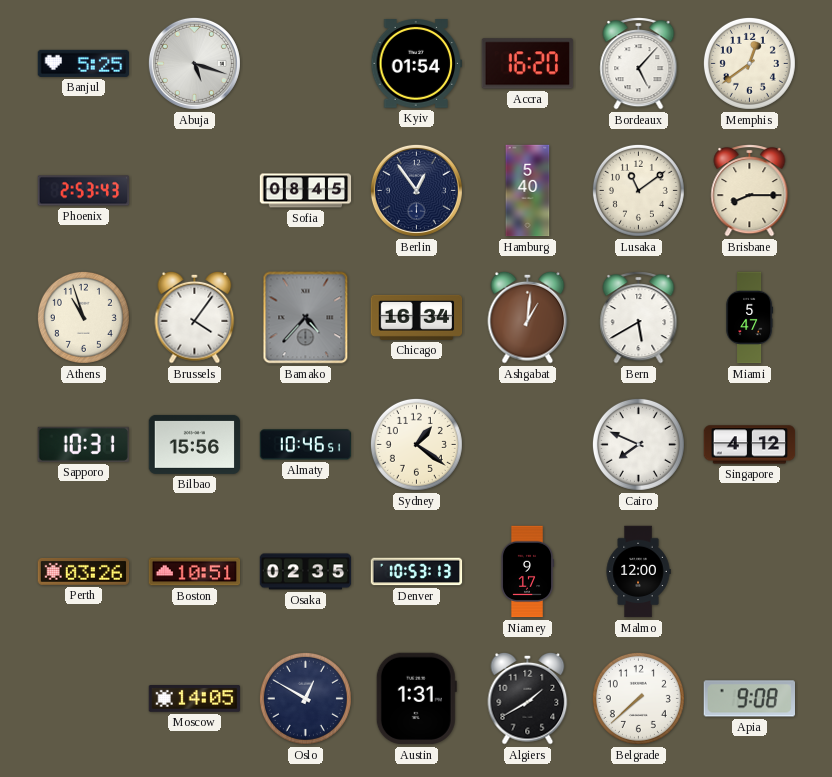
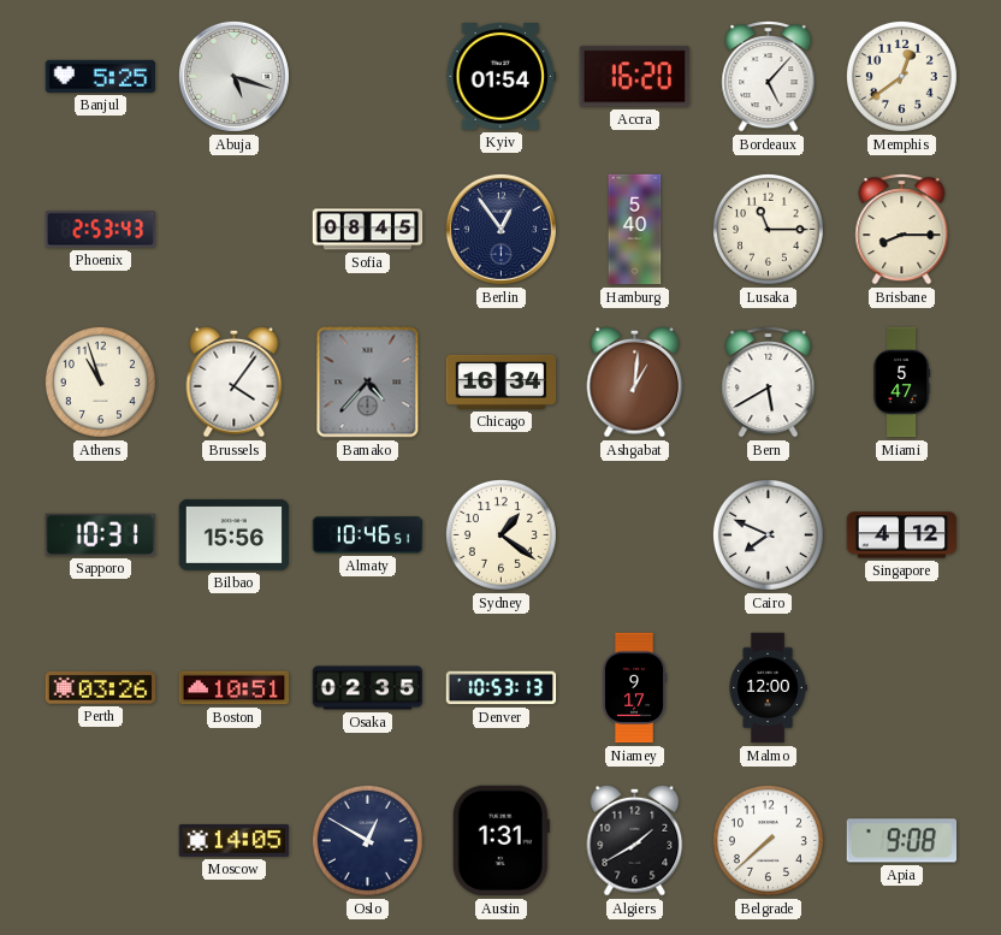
Lusaka: 11:09 -> 11:15
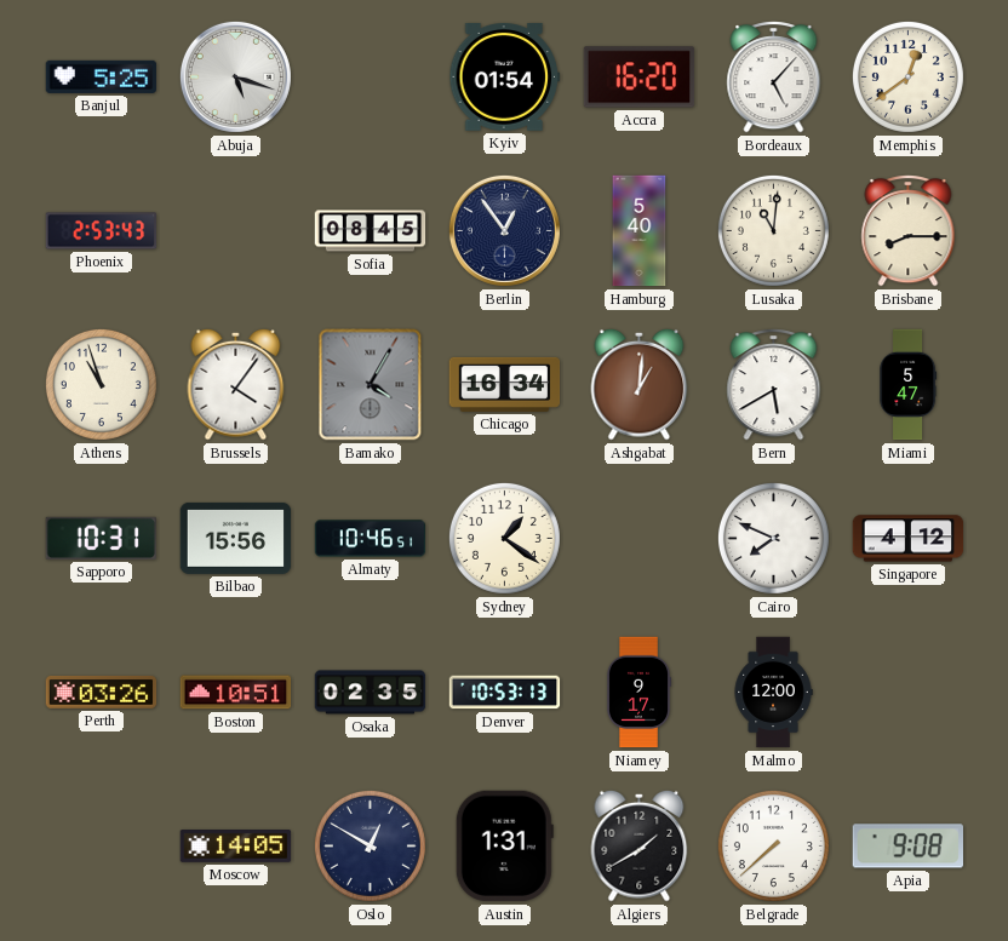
Lusaka: 11:15 -> 11:01
Bamako: 4:37 -> 4:05
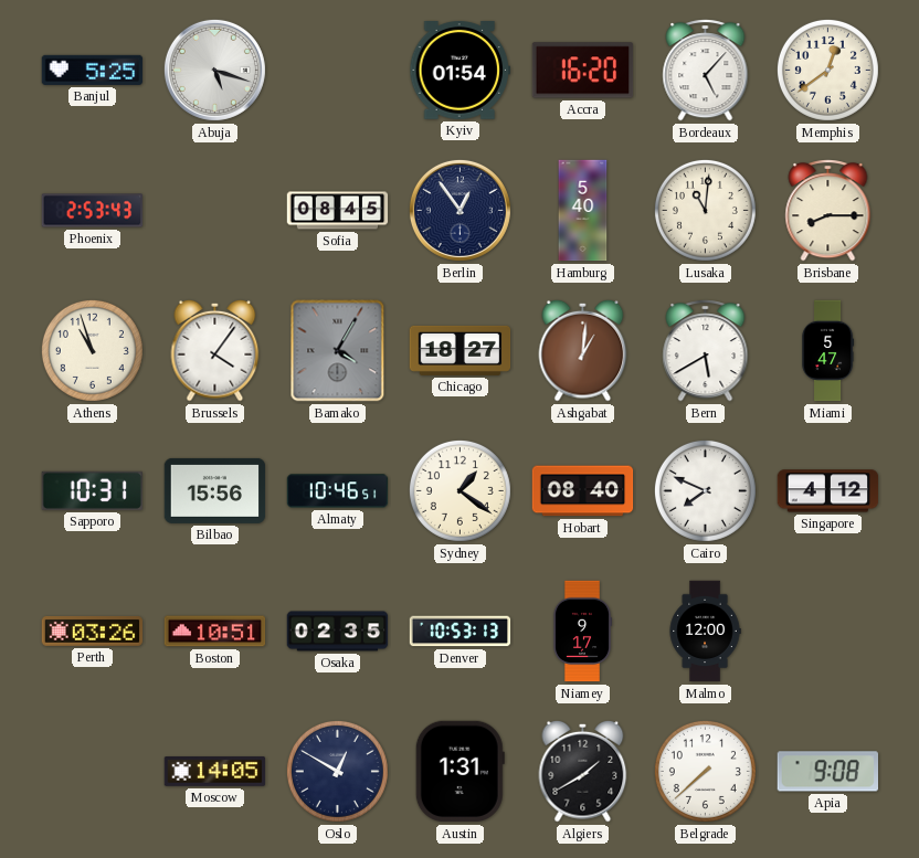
Chicago: 16:34 -> 18:27
Hobart: none -> 08:40
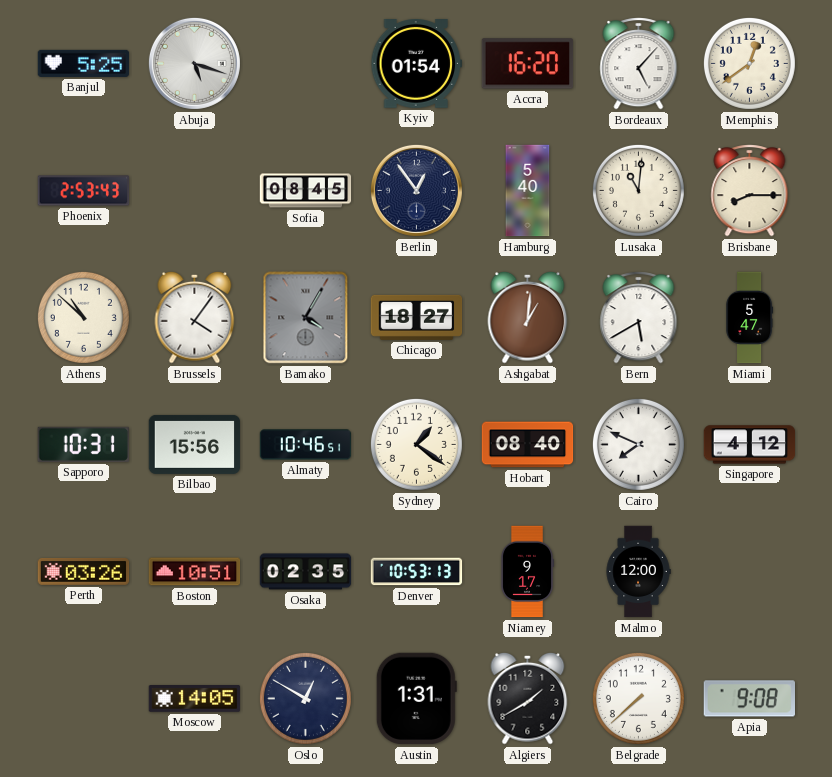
Athens: 10:57 -> 10:52
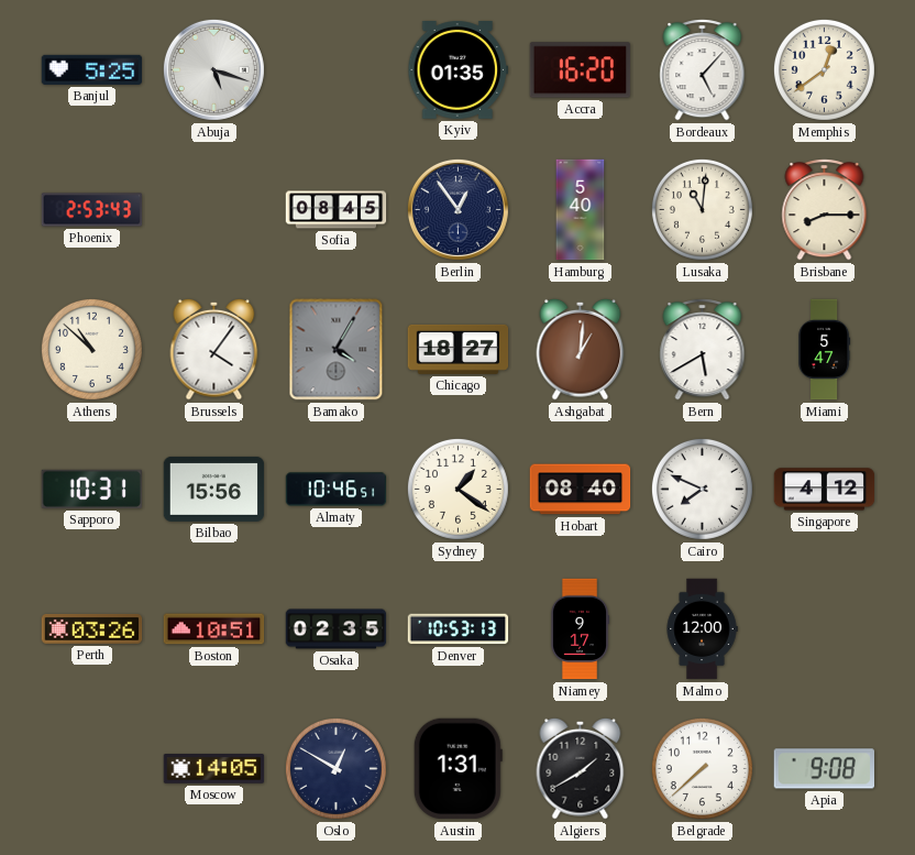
Kyiv: 01:54 -> 01:35
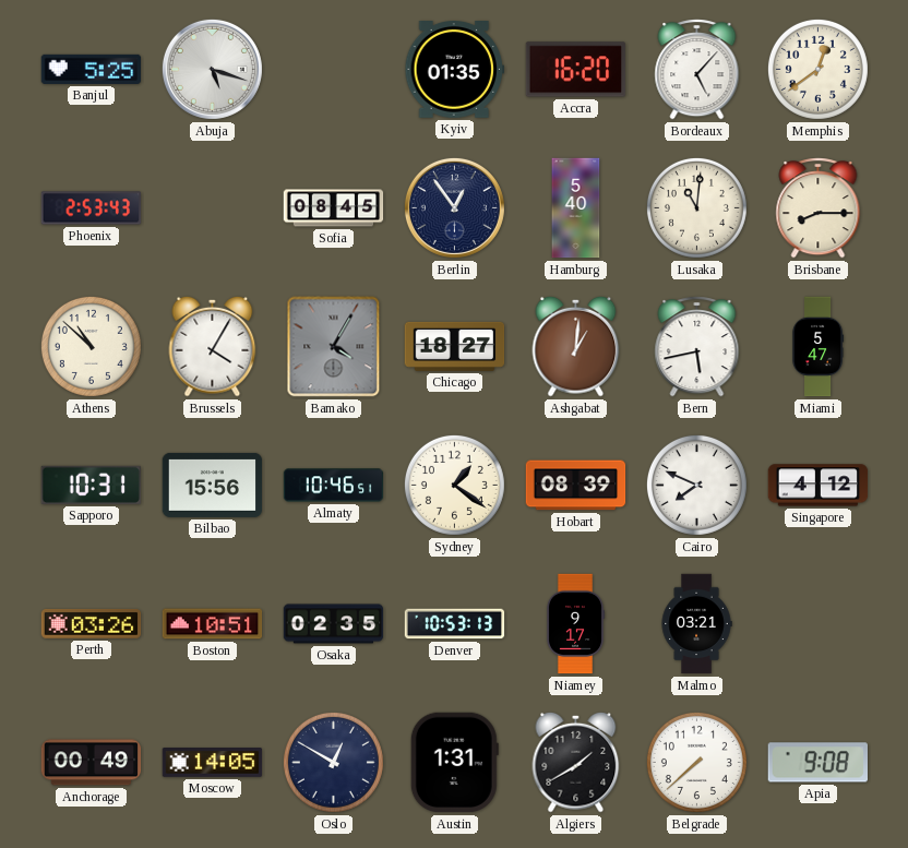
Brussels: 4:06 -> 4:05
Bern: 5:40 -> 5:43
Hobart: 08:40 -> 08:39
Malmo: 12:00 -> 03:21
Anchorage: none -> 00:49
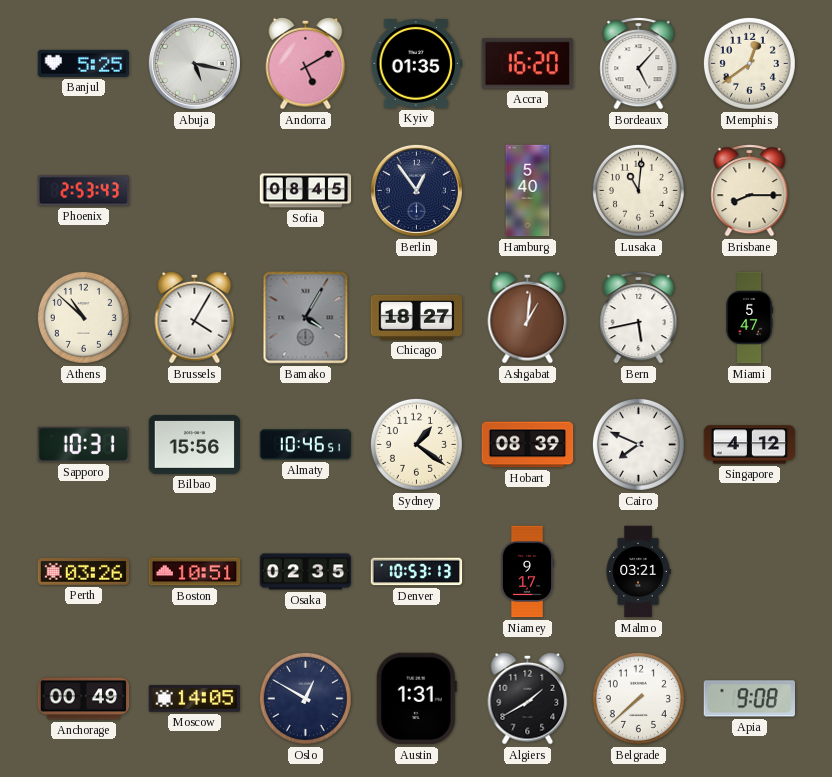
Abuja: 5:18 -> 5:17
Andorra: none -> 5:10
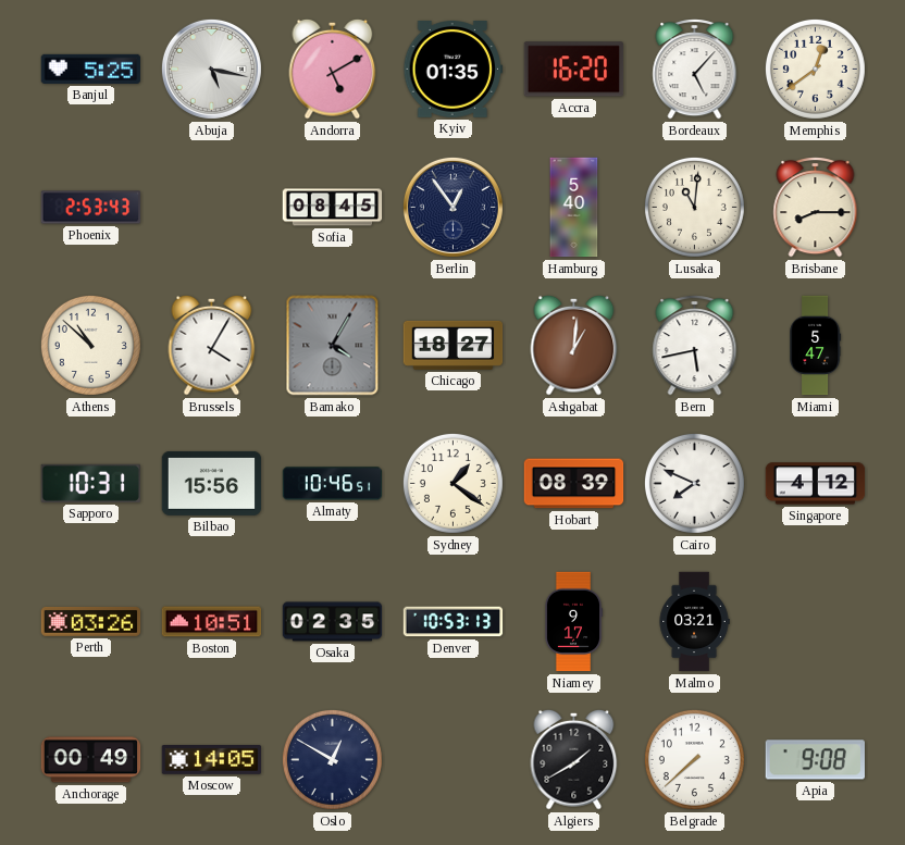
Austin: 1:31 -> none
